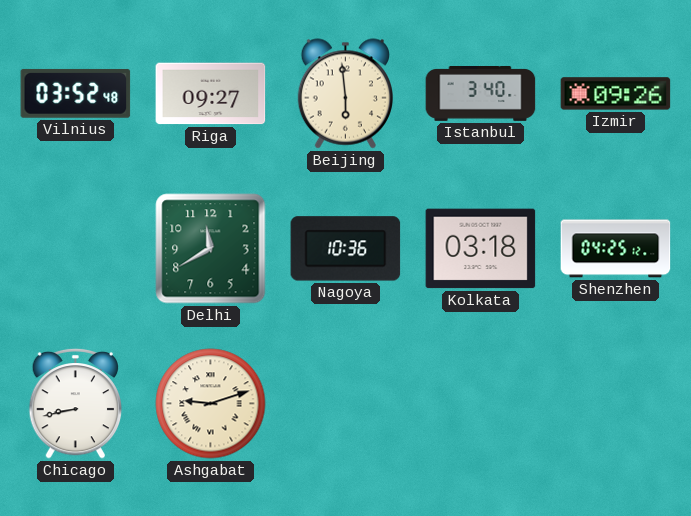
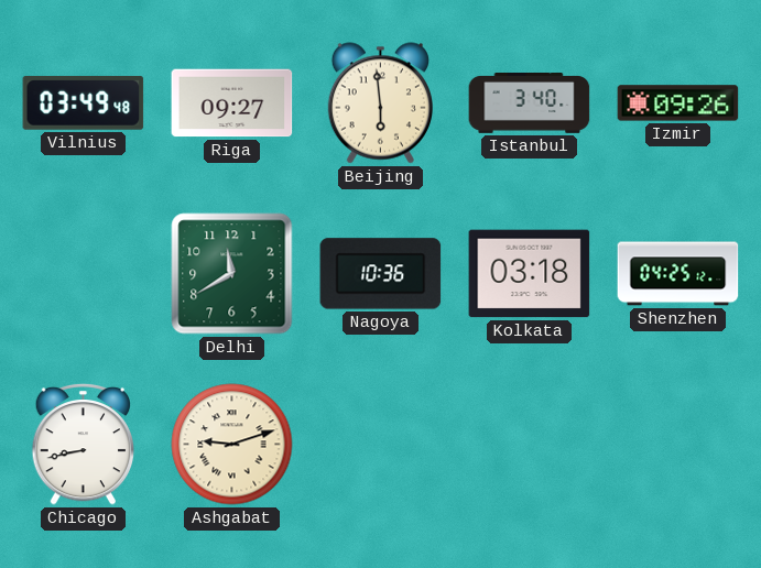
Vilnius: 03:52 -> 03:49
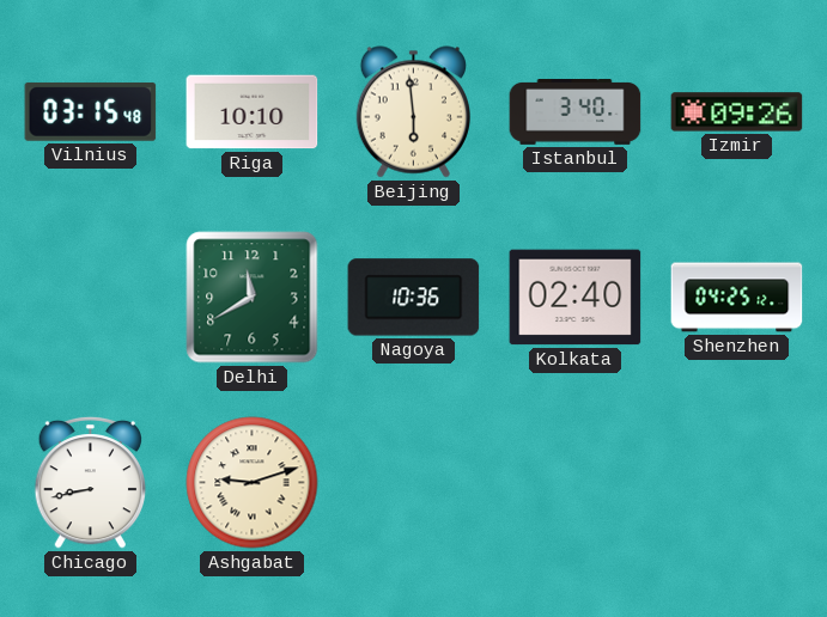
Vilnius: 03:49 -> 03:15
Riga: 09:27 -> 10:10
Kolkata: 03:18 -> 02:40
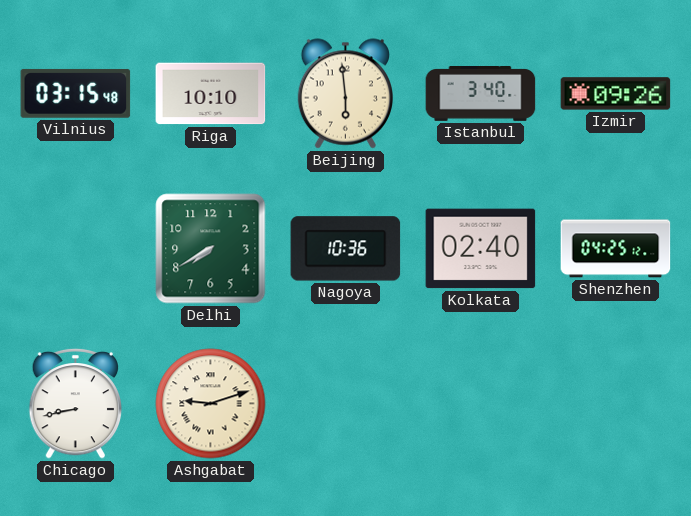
Delhi: 11:40 -> 7:40
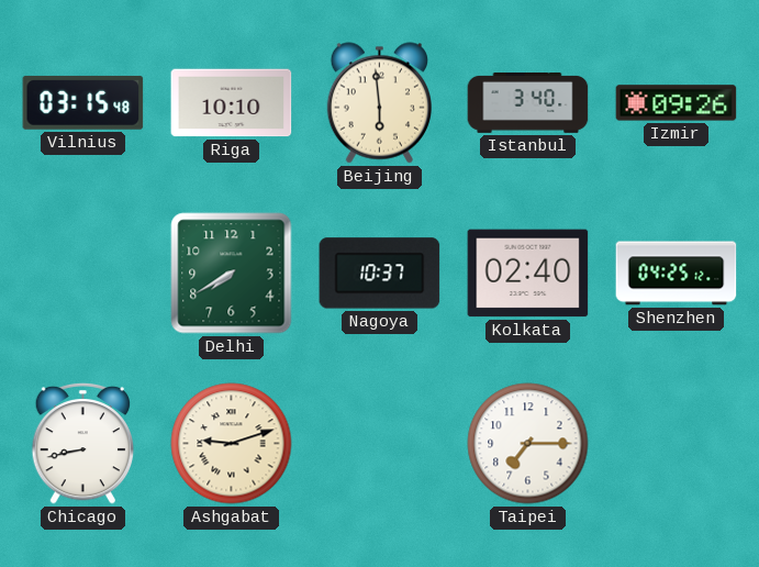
Nagoya: 10:36 -> 10:37
Taipei: none -> 7:15
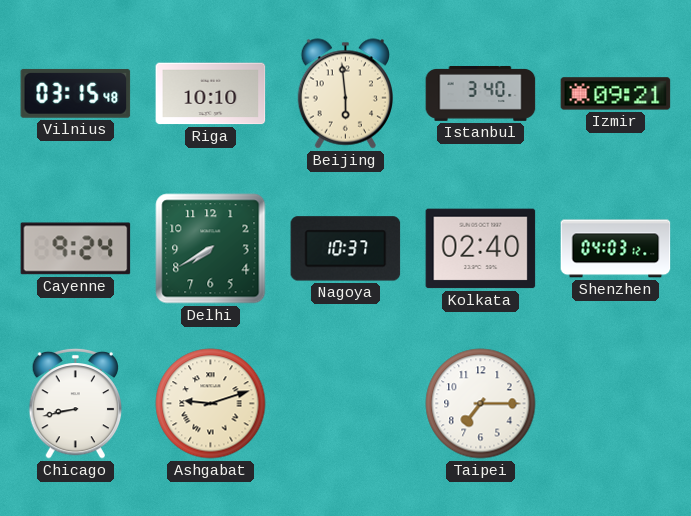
Izmir: 09:26 -> 09:21
Cayenne: none -> 9:24
Shenzhen: 04:25 -> 04:03
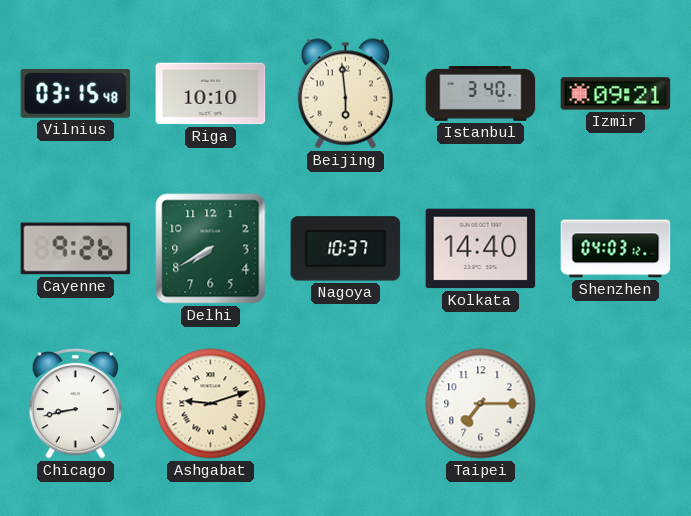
Cayenne: 9:24 -> 9:26
Kolkata: 02:40 -> 14:40
